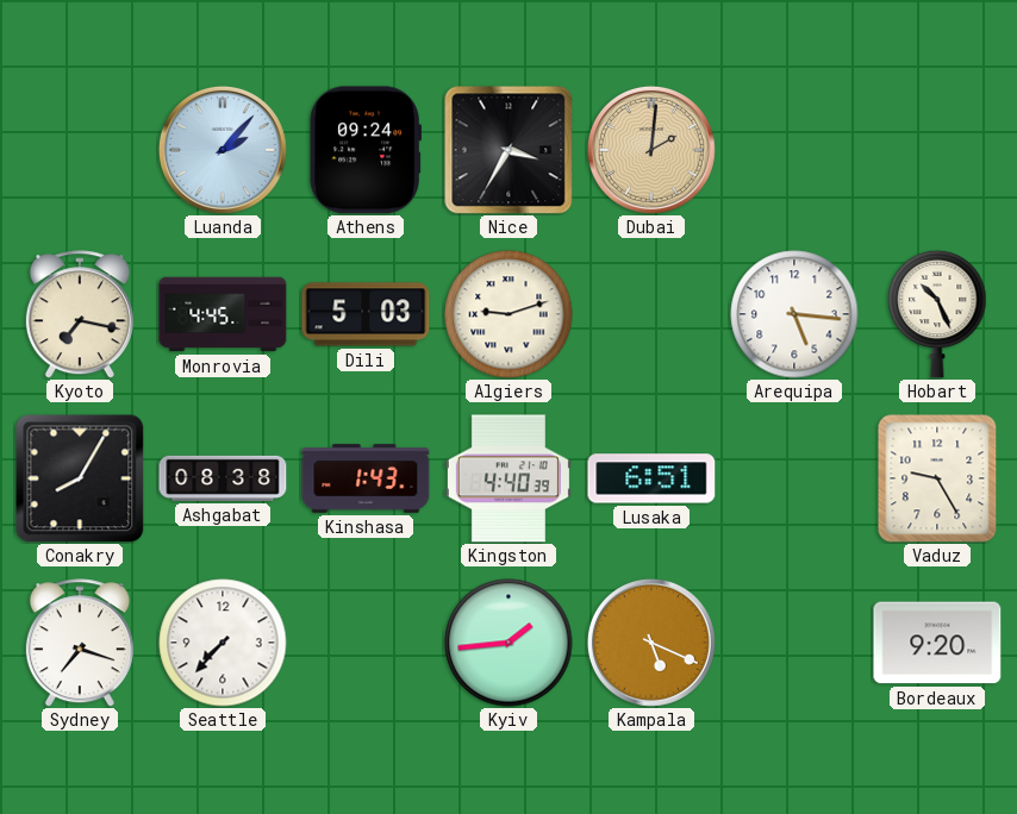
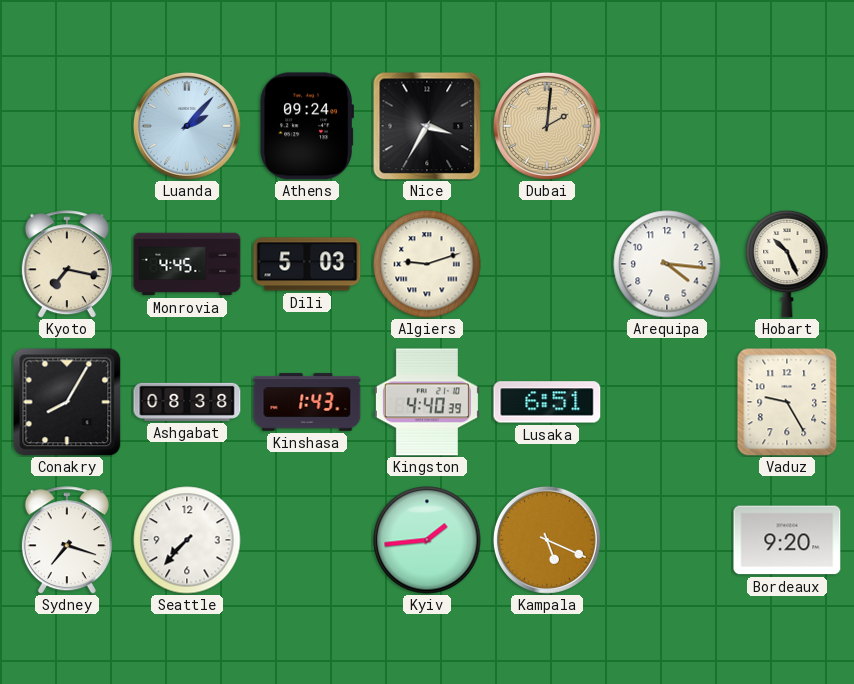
Arequipa: 5:16 -> 4:16
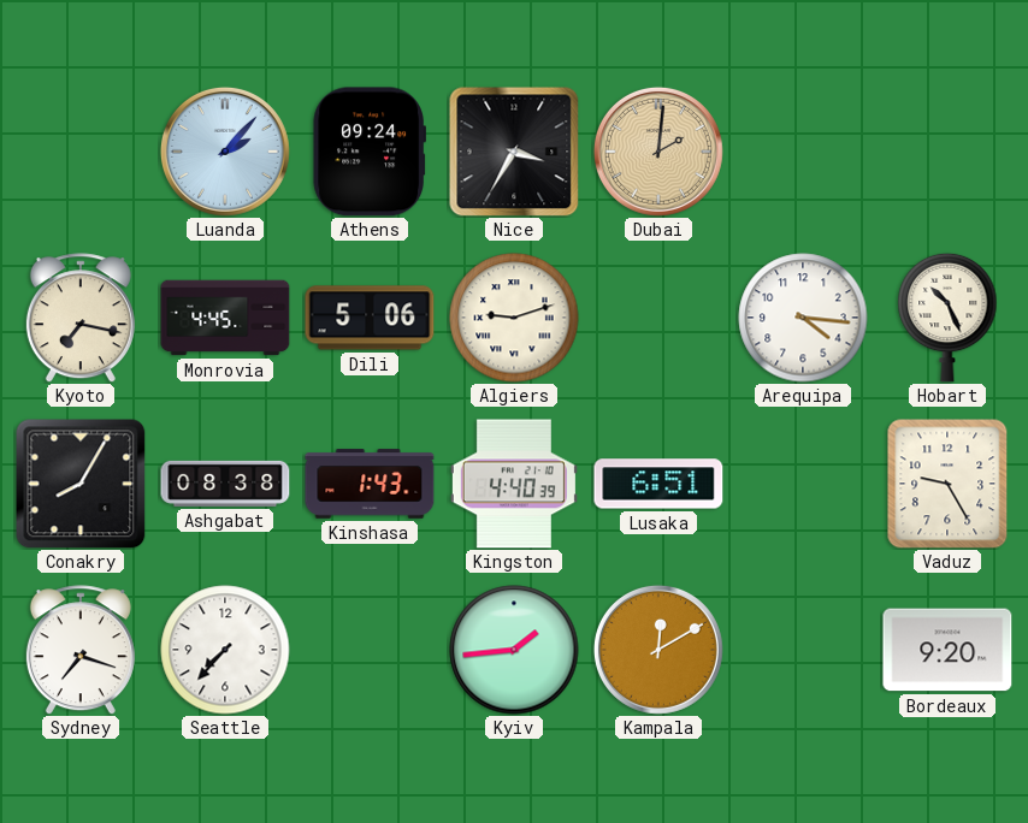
Dili: 5:03 -> 5:06
Kampala: 5:19 -> 12:10
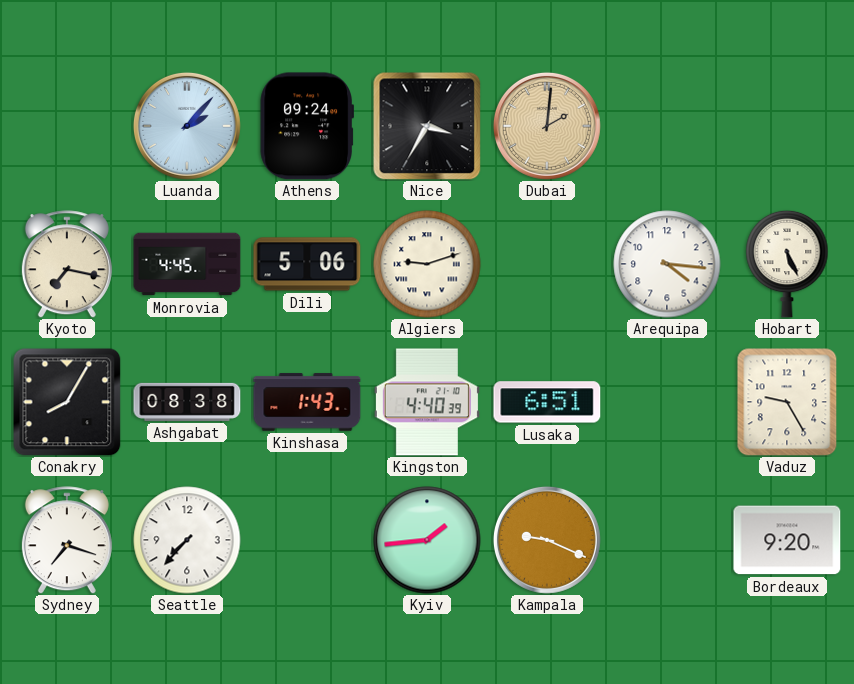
Hobart: 10:26 -> 5:26
Kampala: 12:10 -> 9:19
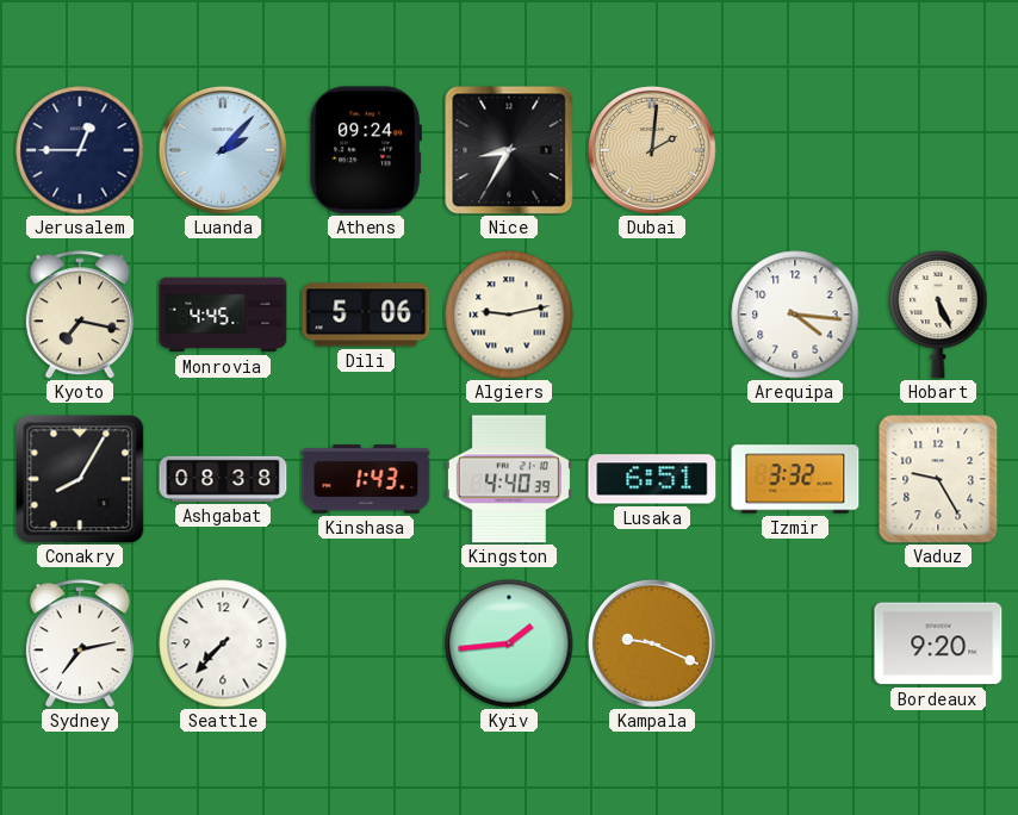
Jerusalem: none -> 12:45
Nice: 3:35 -> 8:35
Algiers: 9:12 -> 9:13
Izmir: none -> 3:32
Sydney: 7:18 -> 7:13
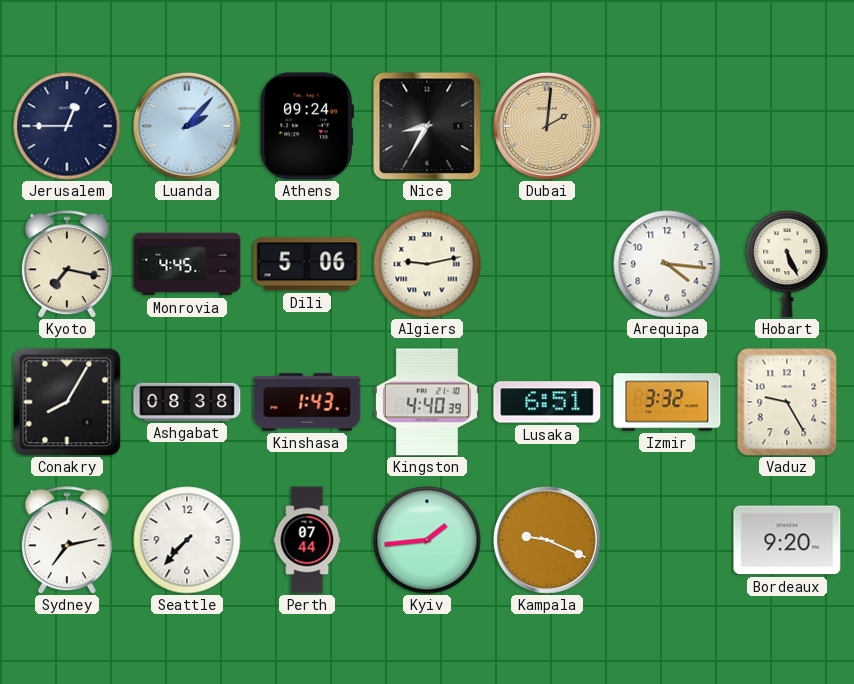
Perth: none -> 07:44
